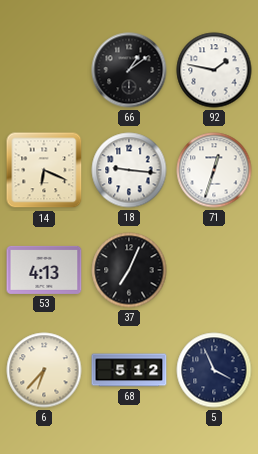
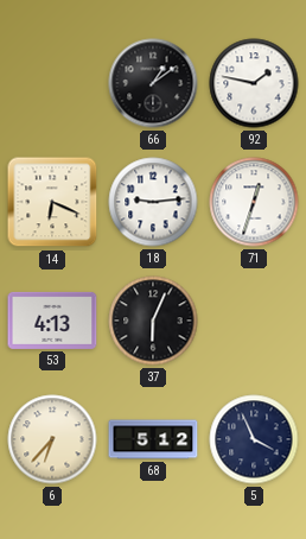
18: 9:16 -> 9:14
37: 7:04 -> 6:04
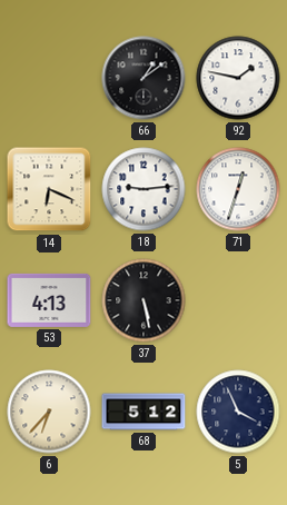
37: 6:04 -> 5:28
